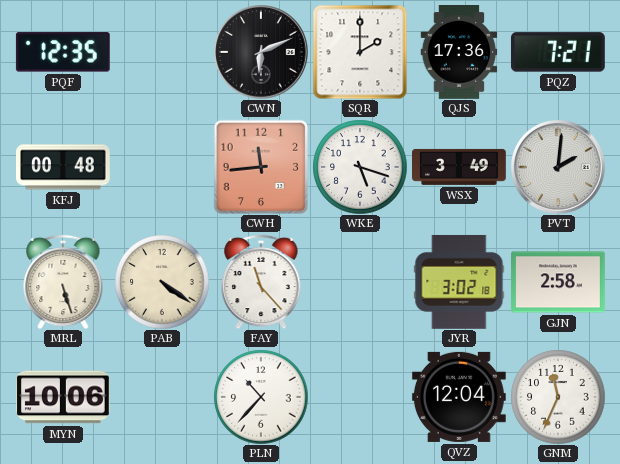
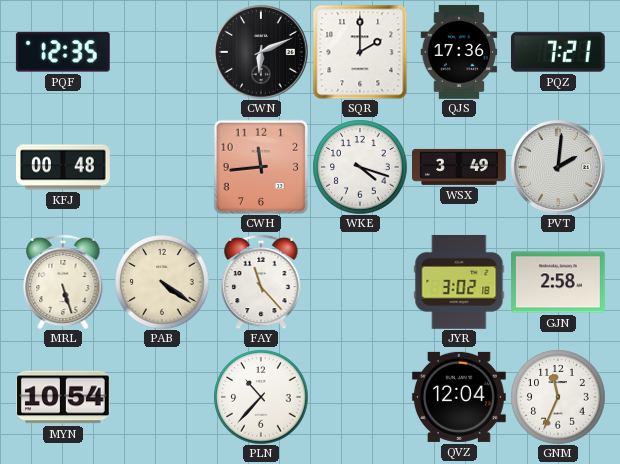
WKE: 5:18 -> 4:18
MYN: 10:06 -> 10:54
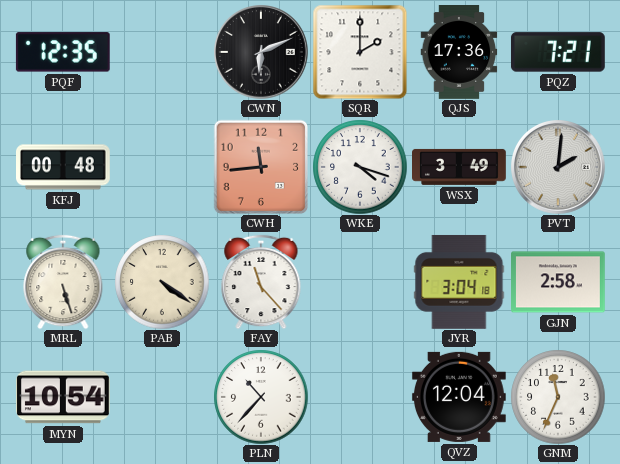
JYR: 3:02 -> 3:04
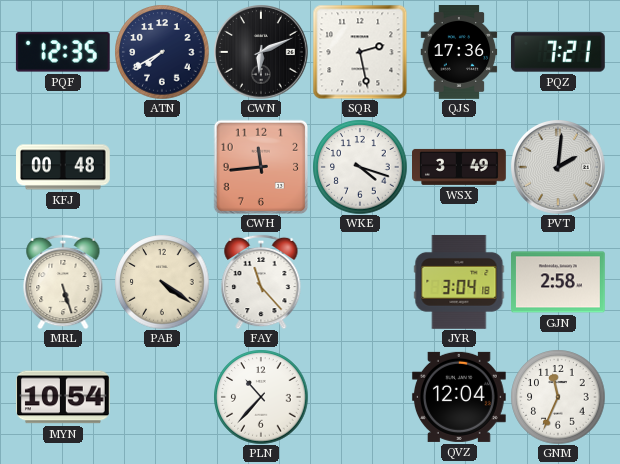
ATN: none -> 7:40
SQR: 2:00 -> 2:28
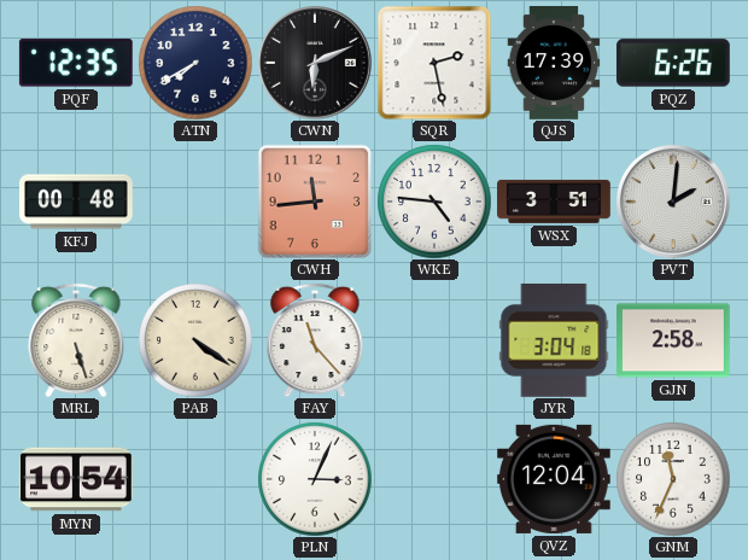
QJS: 17:36 -> 17:39
PQZ: 7:21 -> 6:26
WKE: 4:18 -> 4:46
WSX: 3:49 -> 3:51
PLN: 10:37 -> 3:04
